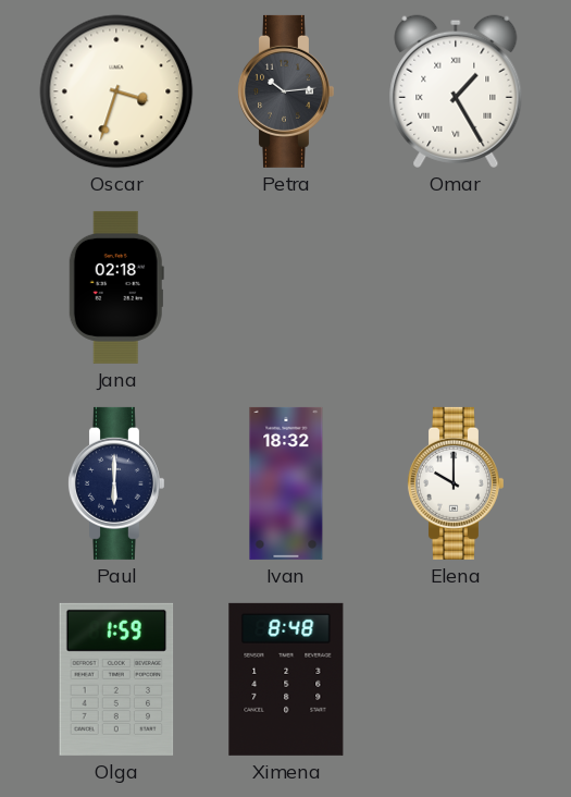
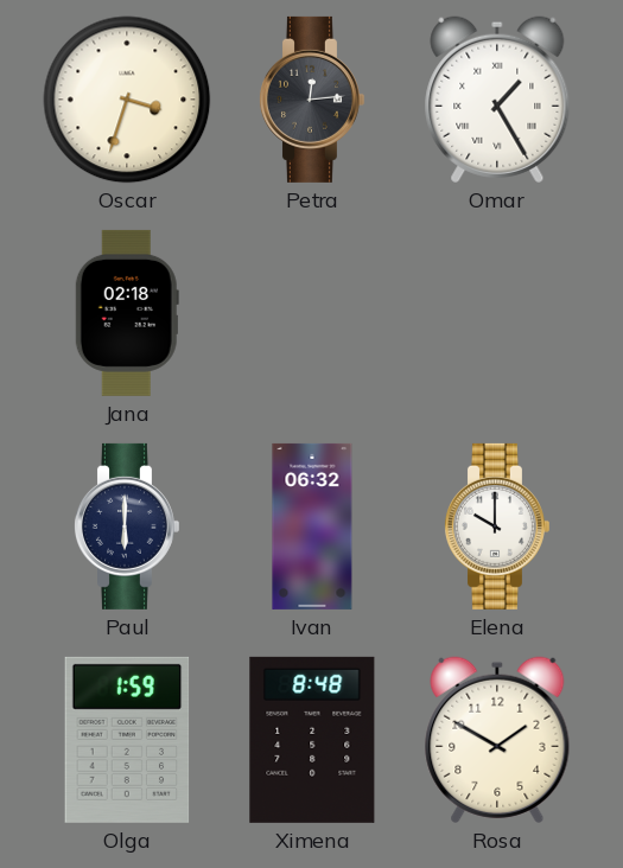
Petra: 10:14 -> 12:14
Ivan: 18:32 -> 06:32
Rosa: none -> 1:50
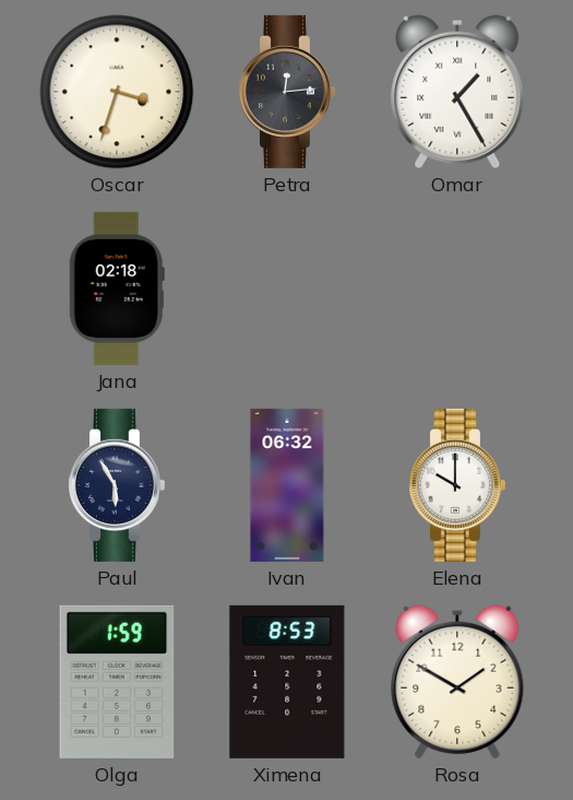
Paul: 6:00 -> 5:55
Ximena: 8:48 -> 8:53
